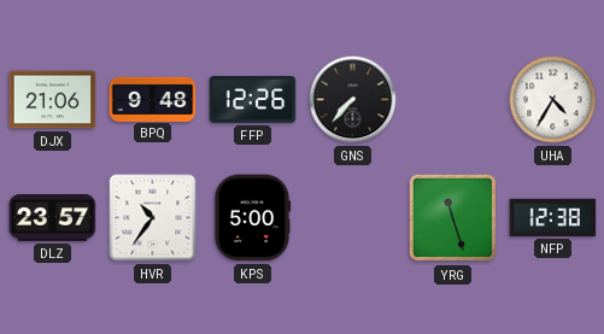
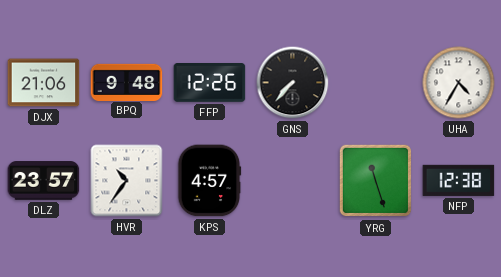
KPS: 5:00 -> 4:57
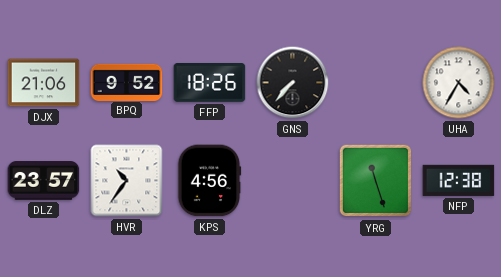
BPQ: 9:48 -> 9:52
FFP: 12:26 -> 18:26
KPS: 4:57 -> 4:56
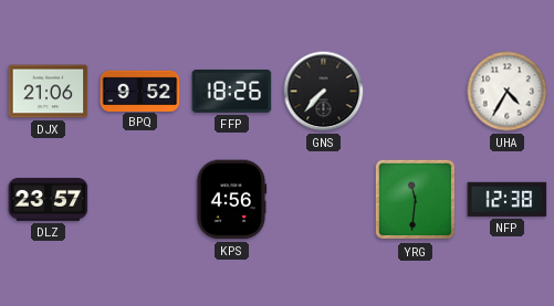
HVR: 10:36 -> none
YRG: 11:27 -> 11:31
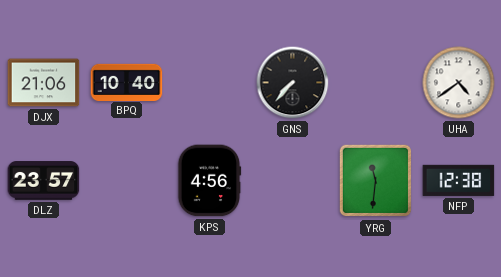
BPQ: 9:52 -> 10:40
FFP: 18:26 -> none
UHA: 4:35 -> 4:39
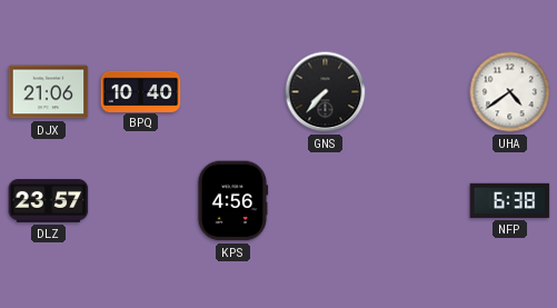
YRG: 11:31 -> none
NFP: 12:38 -> 6:38
